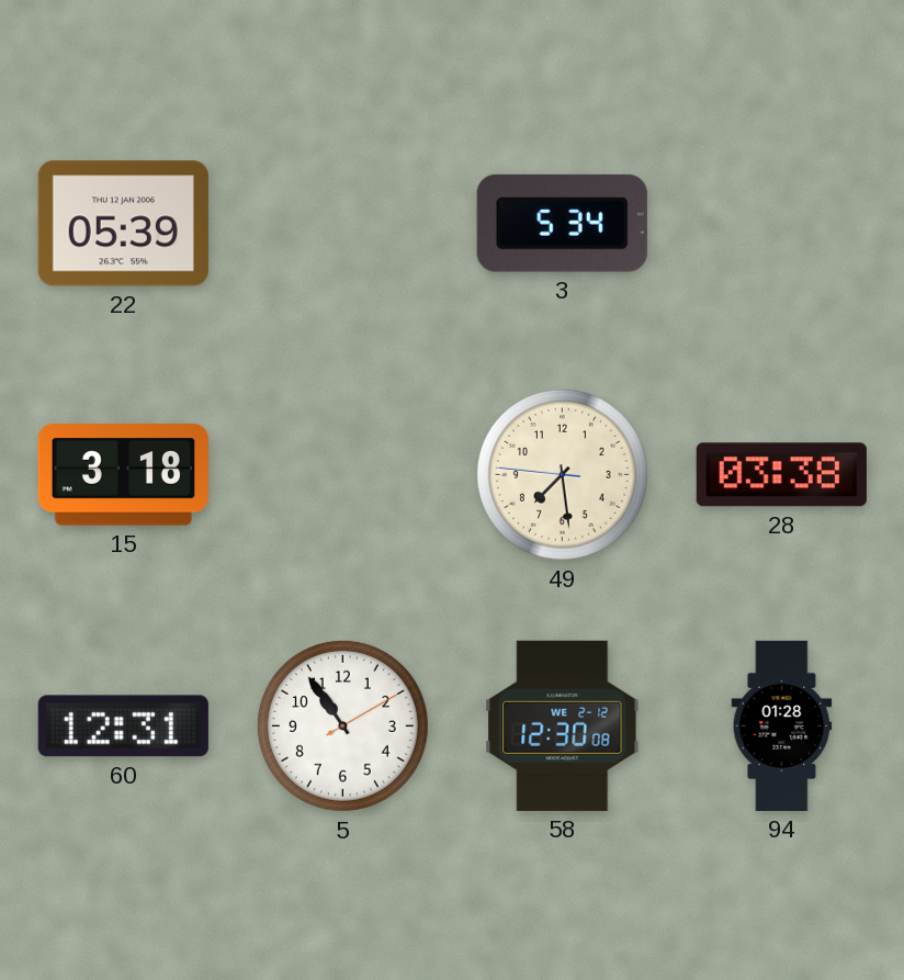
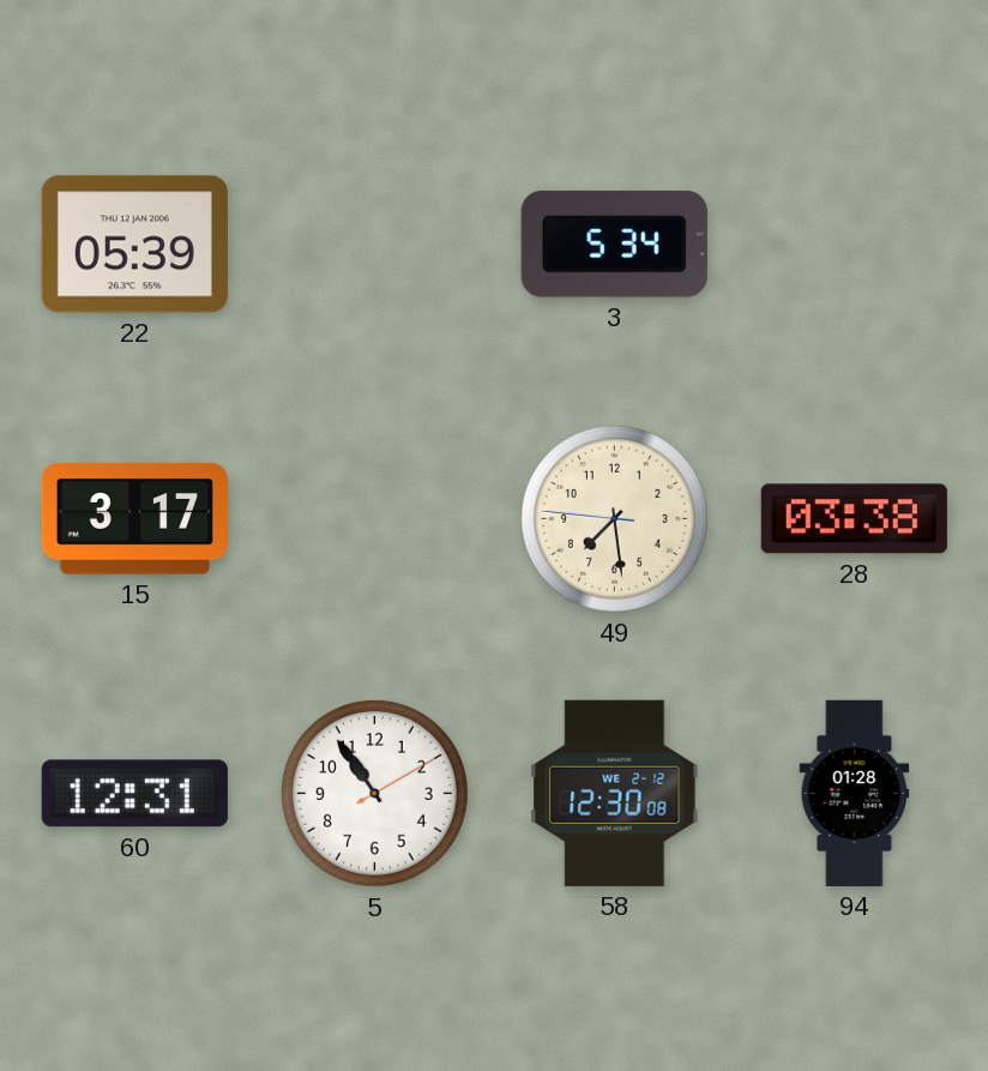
15: 3:18 -> 3:17
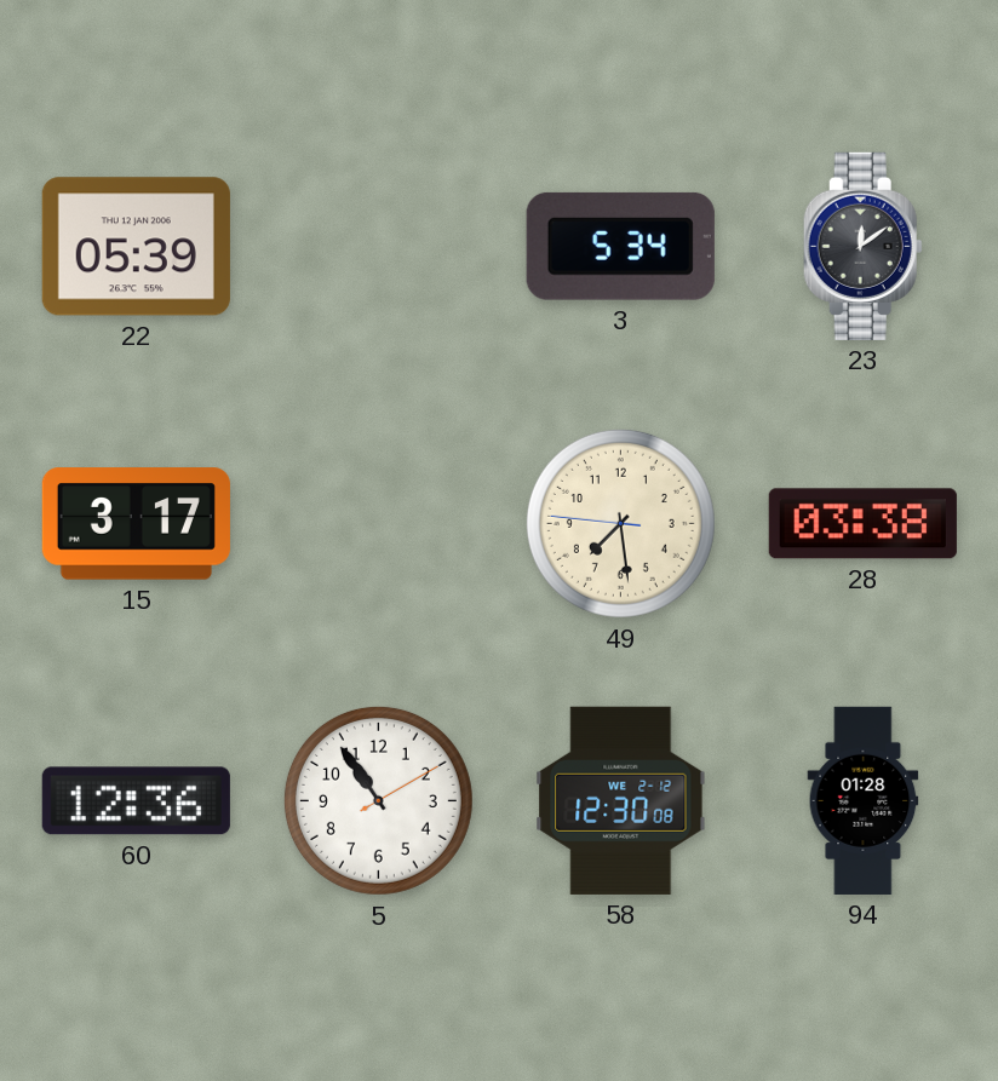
23: none -> 12:09
60: 12:31 -> 12:36
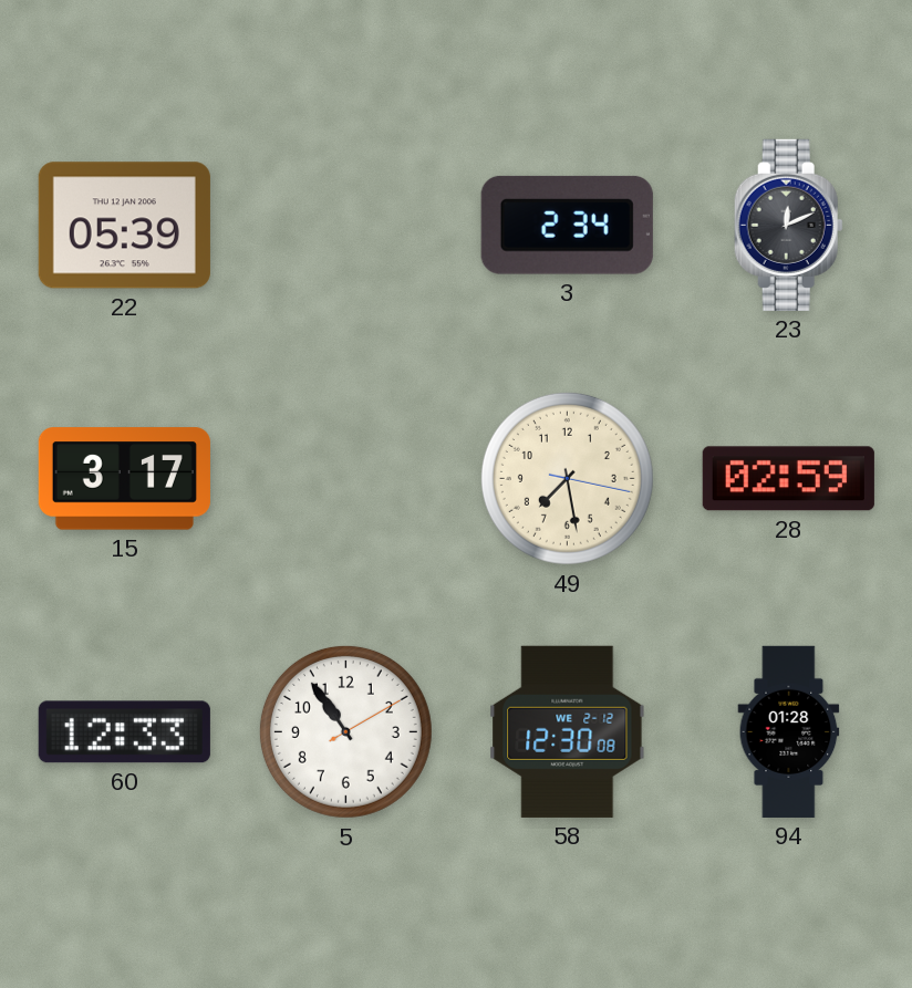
3: 5:34 -> 2:34
23: 12:09 -> 12:11
49: 7:28:46 -> 7:28:17
28: 03:38 -> 02:59
60: 12:36 -> 12:33
